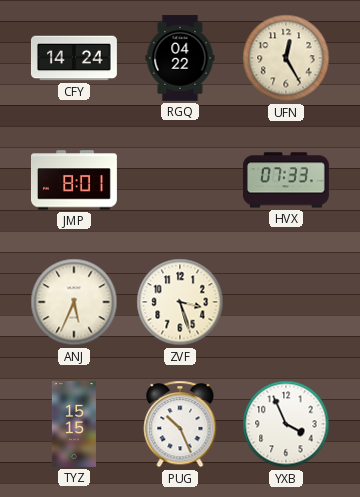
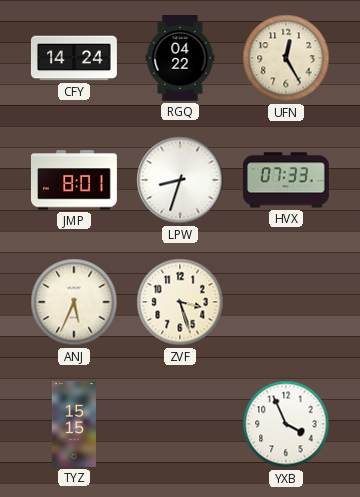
LPW: none -> 8:33
PUG: 10:26 -> none
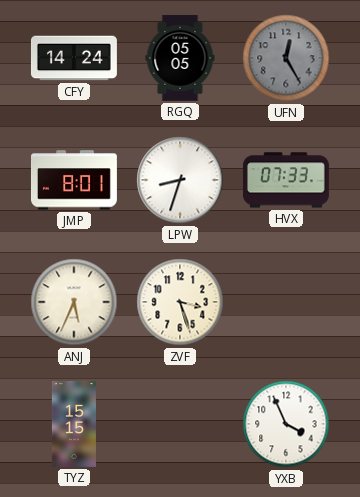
RGQ: 04:22 -> 05:05
UFN dial: cream -> grey
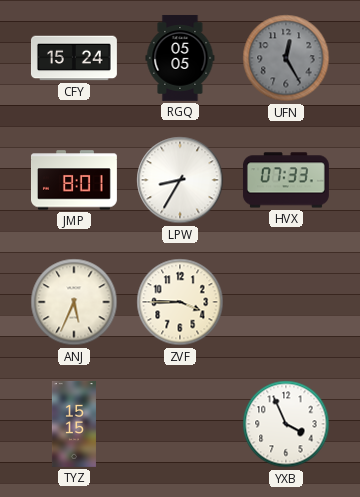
CFY: 14:24 -> 15:24
LPW: 8:33 -> 8:35
ZVF: 3:27 -> 3:45
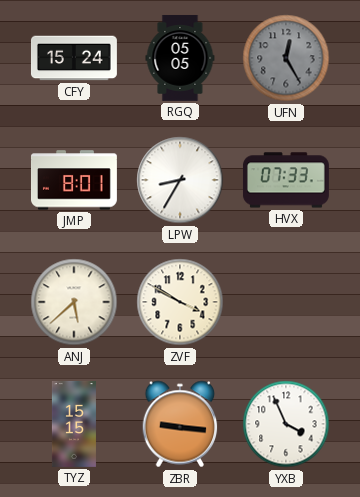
ANJ: 5:34 -> 5:38
ZVF: 3:45 -> 3:50
ZBR: none -> 9:16
